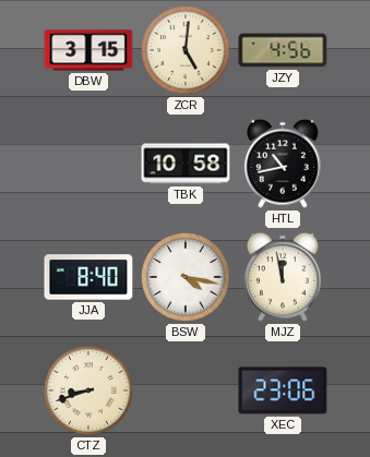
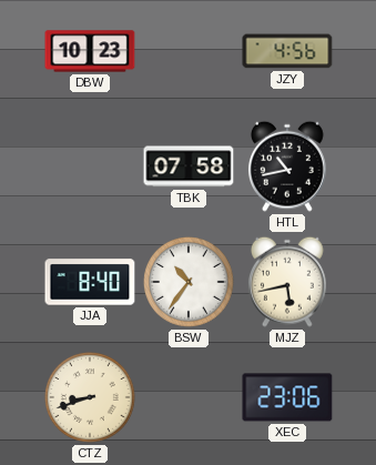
DBW: 3:15 -> 10:23
ZCR: 5:01 -> none
TBK: 10:58 -> 07:58
BSW: 4:17 -> 10:36
MJZ: 11:58 -> 5:43
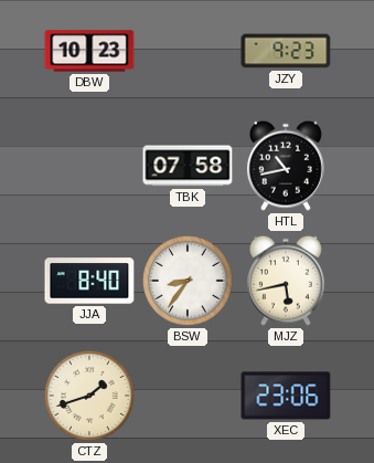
JZY: 4:56 -> 9:23
BSW: 10:36 -> 8:36
CTZ: 8:42 -> 1:42
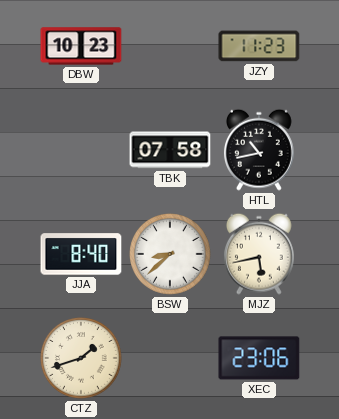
JZY: 9:23 -> 11:23
BSW: 8:36 -> 8:38
